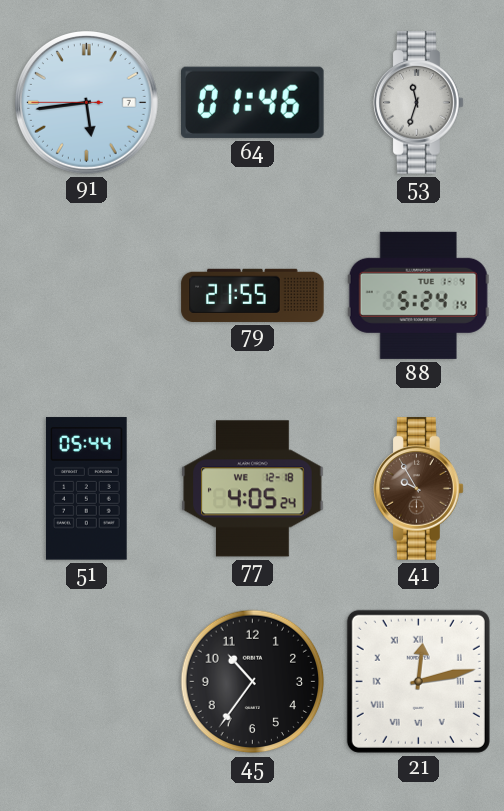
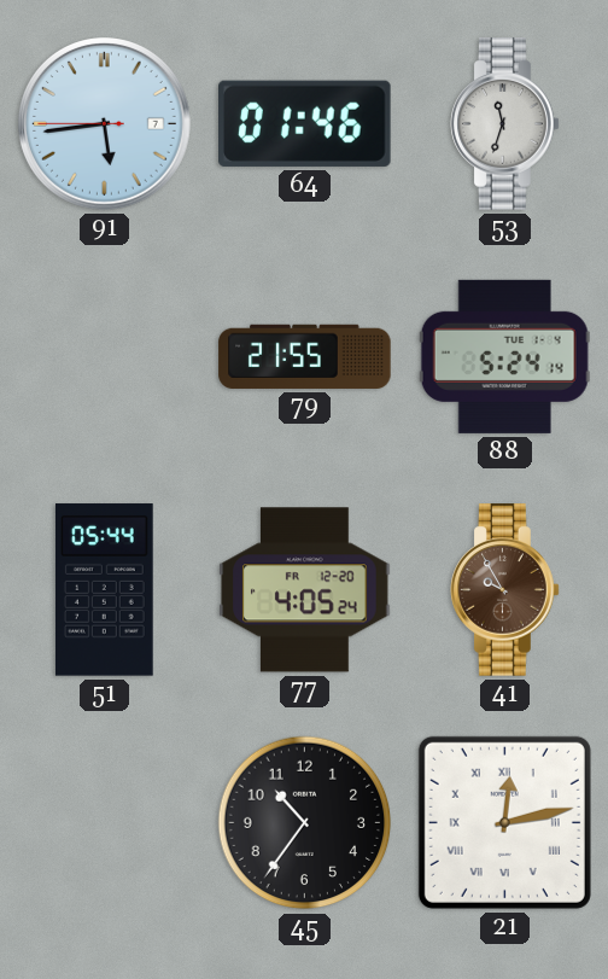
77 date: WE 12-18 -> FR 12-20
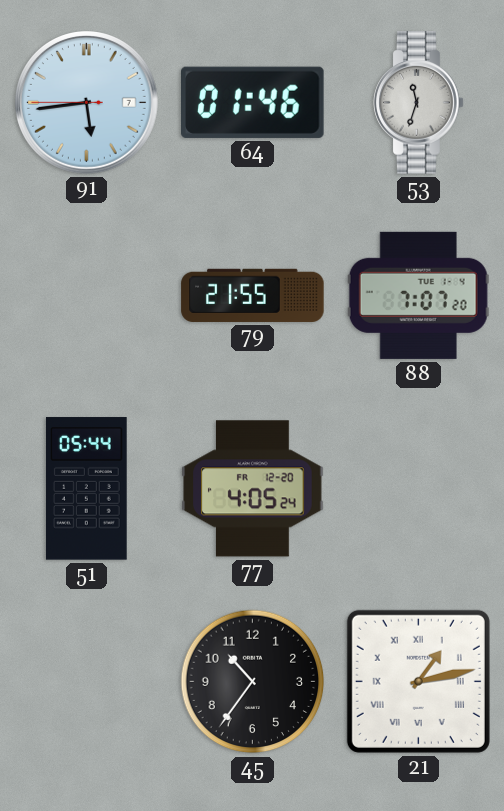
88: 5:24 -> 7:07
41: 9:55 -> none
21: 12:13 -> 1:13
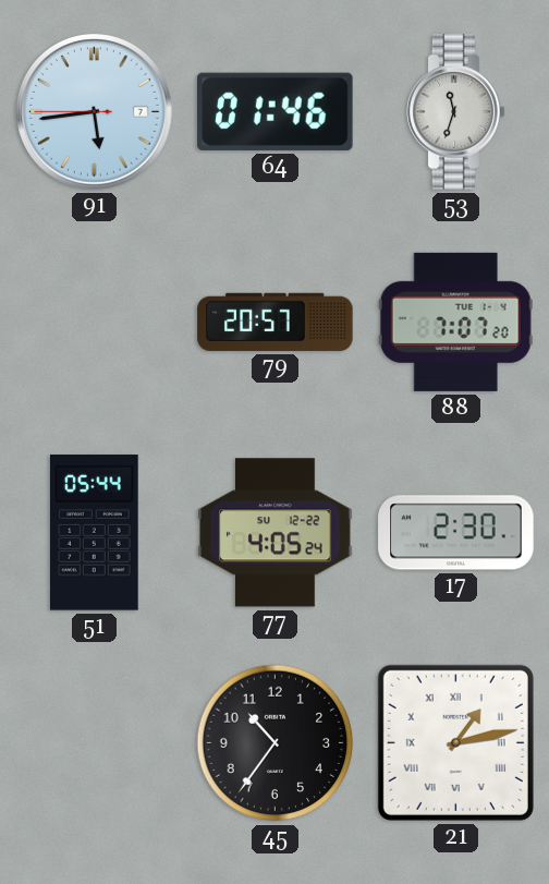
79: 21:55 -> 20:57
77 date: FR 12-20 -> SU 12-22
17: none -> 2:30
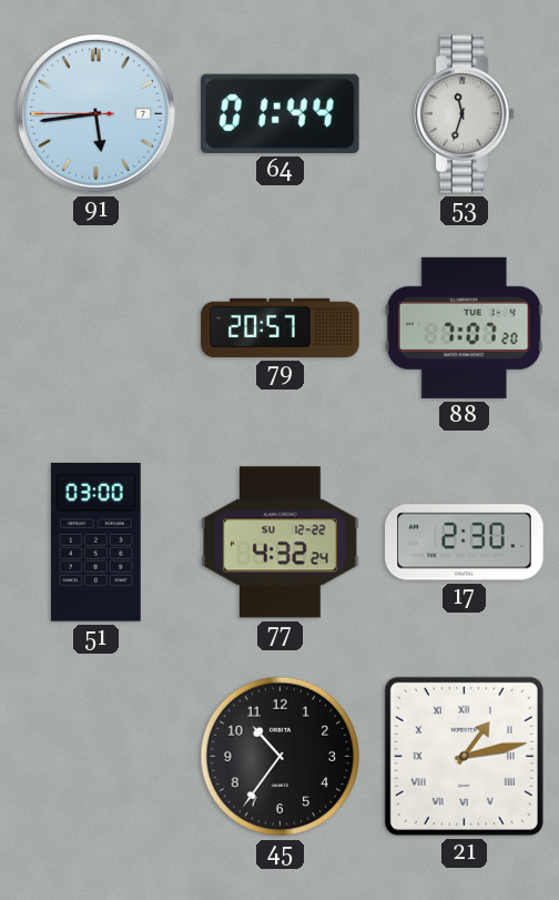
64: 01:46 -> 01:44
51: 05:44 -> 03:00
77: 4:05 -> 4:32
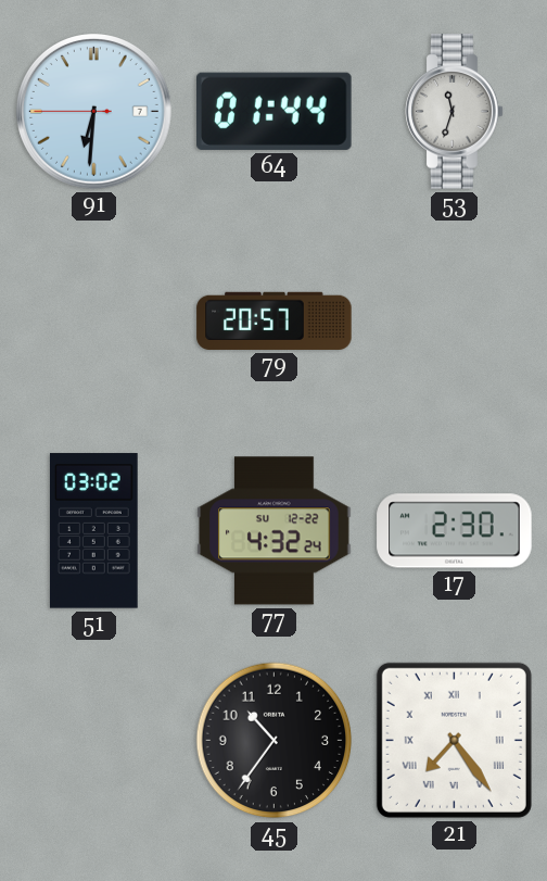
91: 5:43 -> 6:30
88: 7:07 -> none
51: 03:00 -> 03:02
21: 1:13 -> 7:24
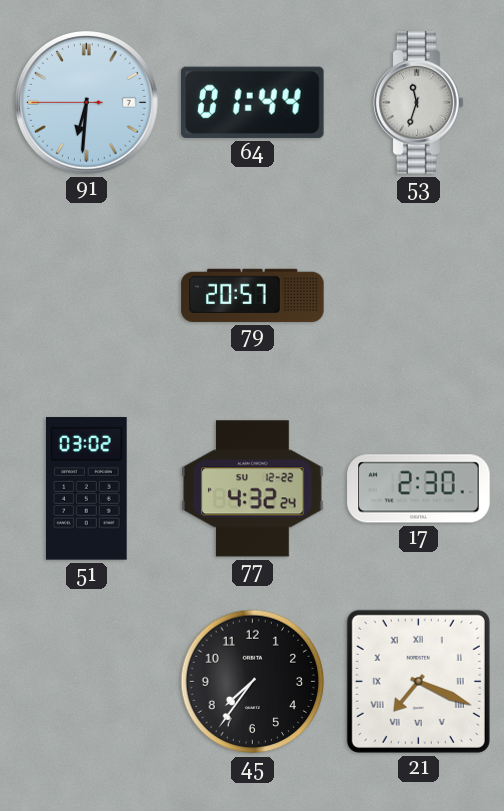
45: 10:36 -> 7:36
21: 7:24 -> 7:19
